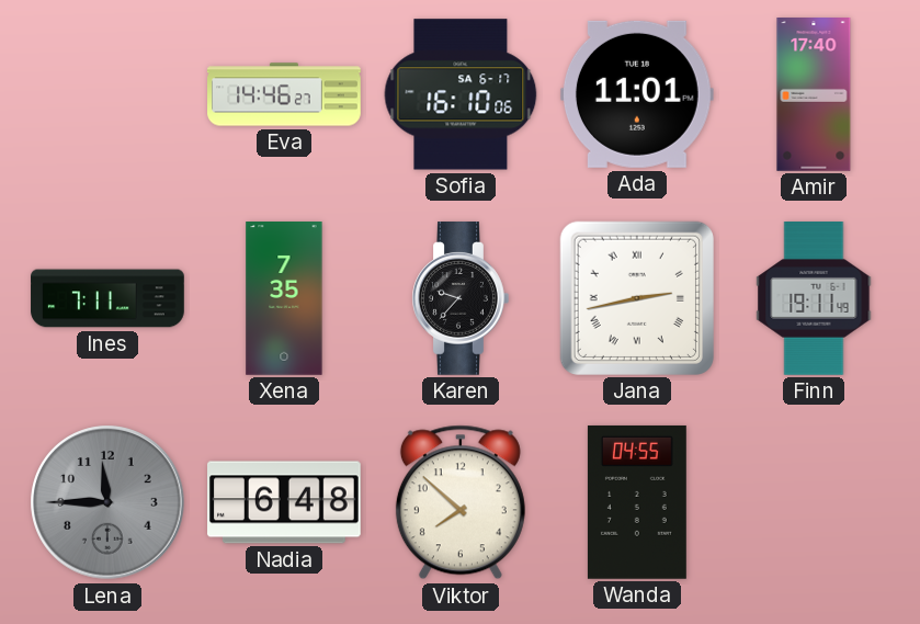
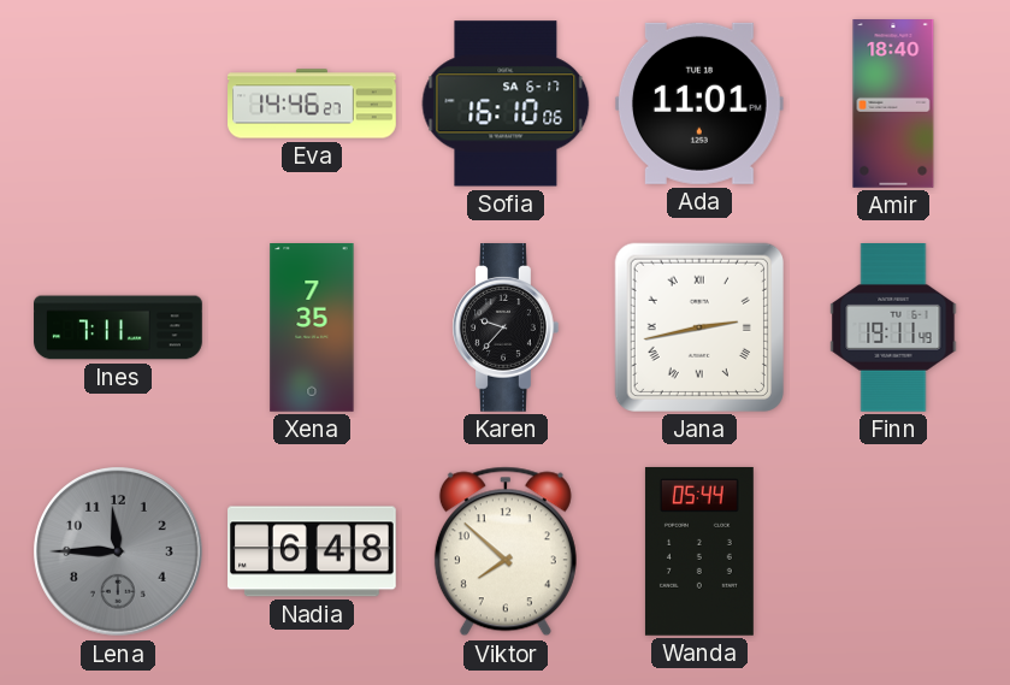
Amir: 17:40 -> 18:40
Wanda: 04:55 -> 05:44
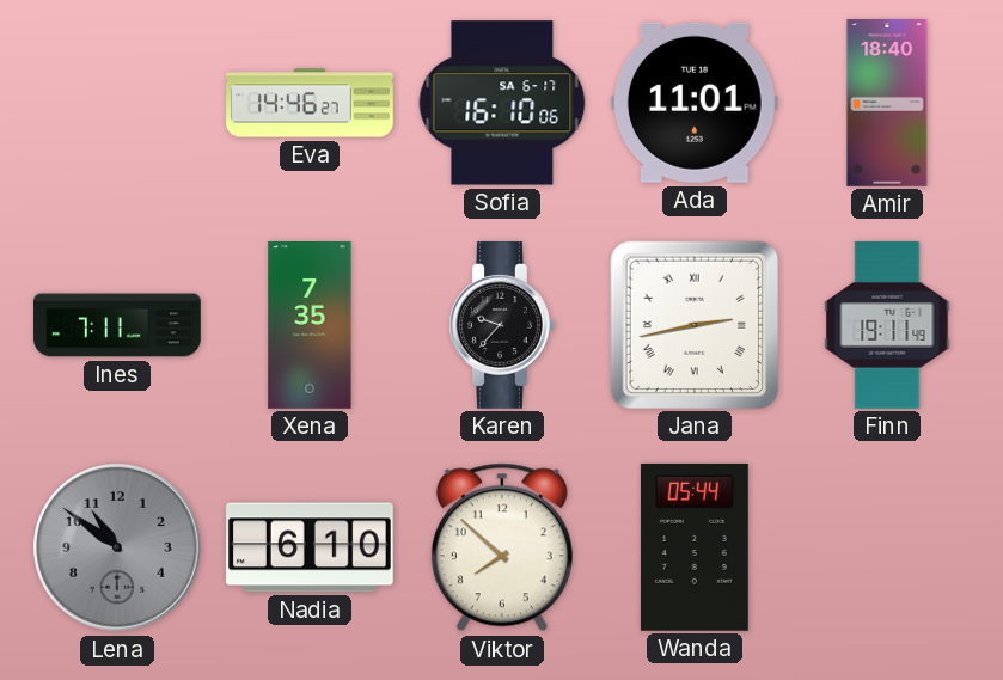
Lena: 11:45 -> 10:51
Nadia: 6:48 -> 6:10
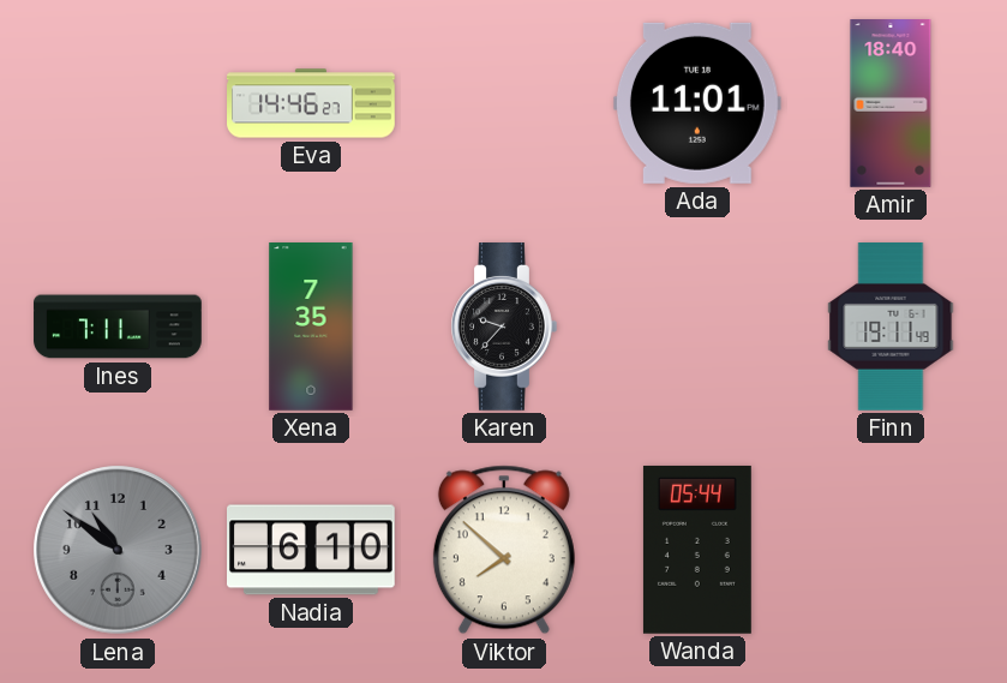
Sofia: 16:10 -> none
Jana: 2:43 -> none
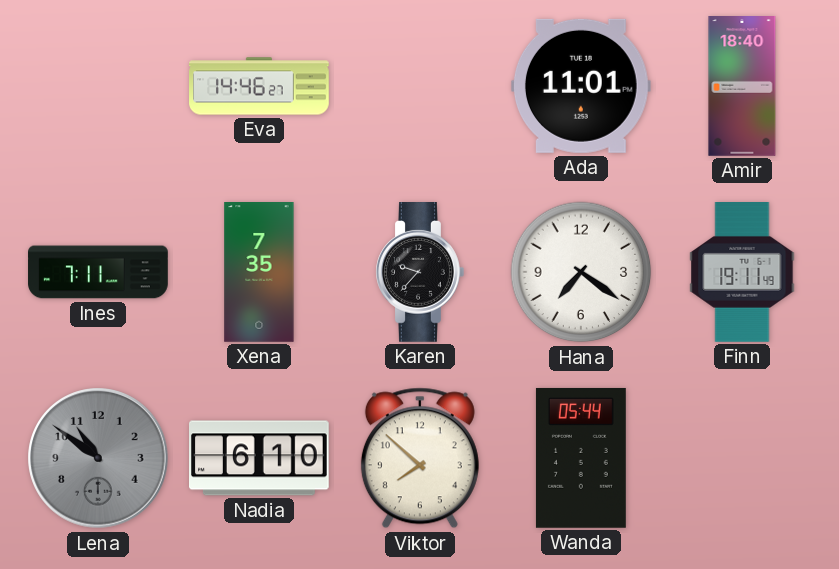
Hana: none -> 7:21
